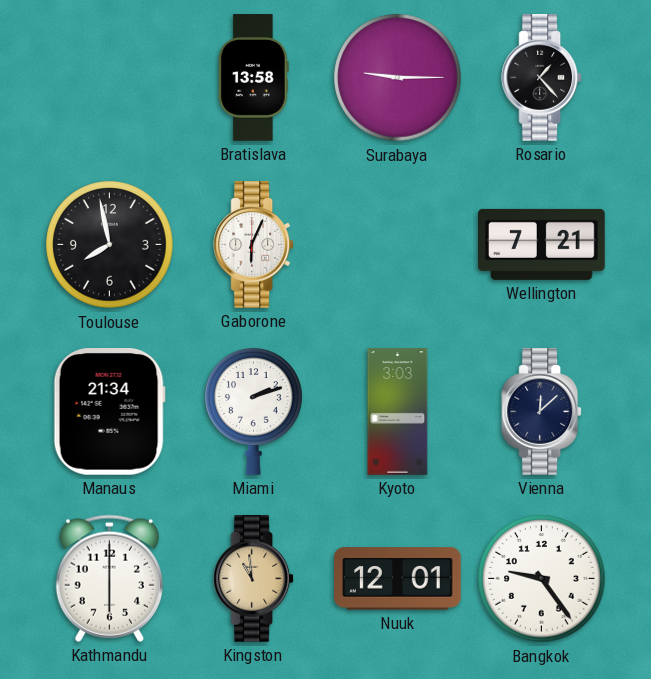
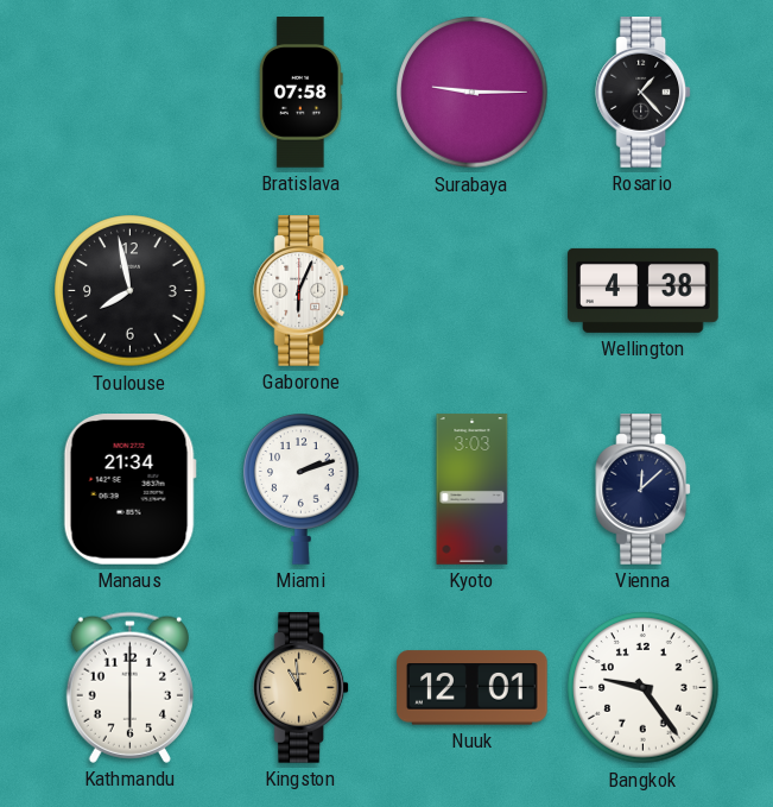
Bratislava: 13:58 -> 07:58
Wellington: 7:21 -> 4:38
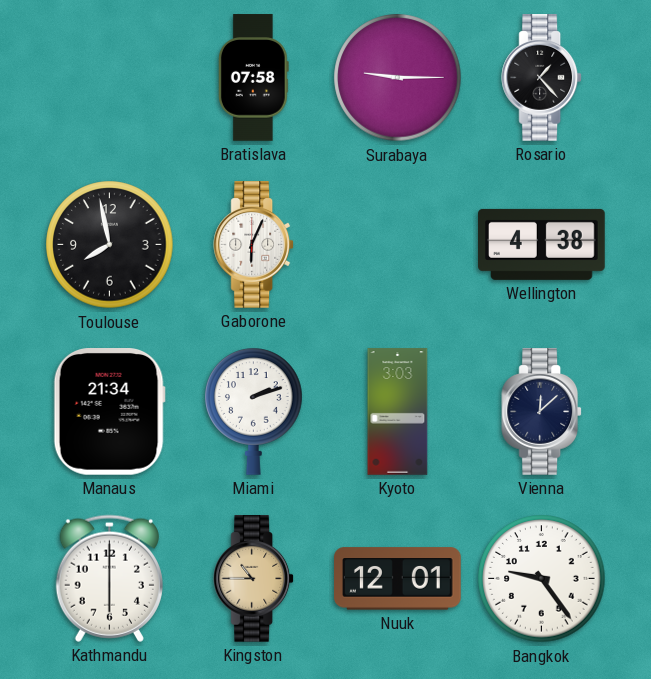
Kingston: 10:59 -> 10:45
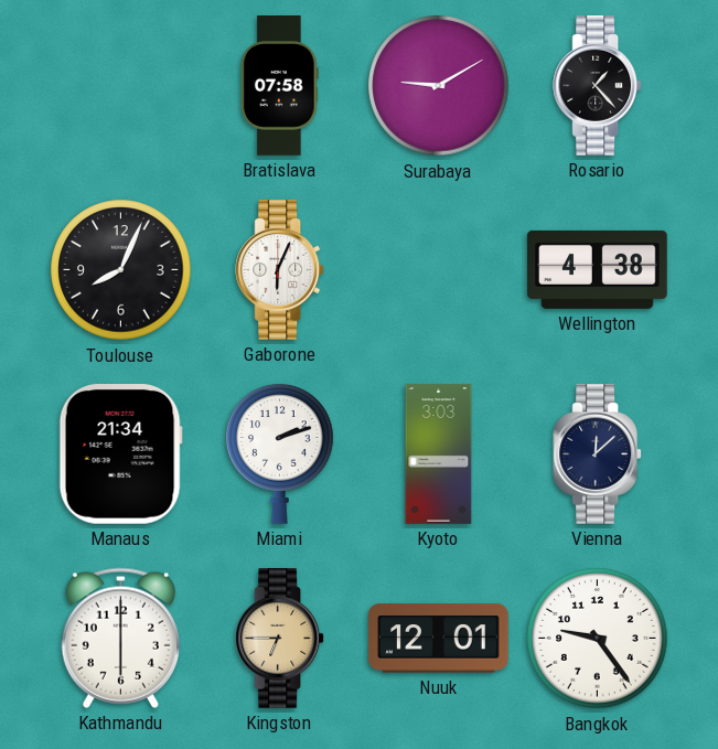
Surabaya: 9:15 -> 9:10
Toulouse: 7:58 -> 8:04
Kingston: 10:45 -> 6:45
